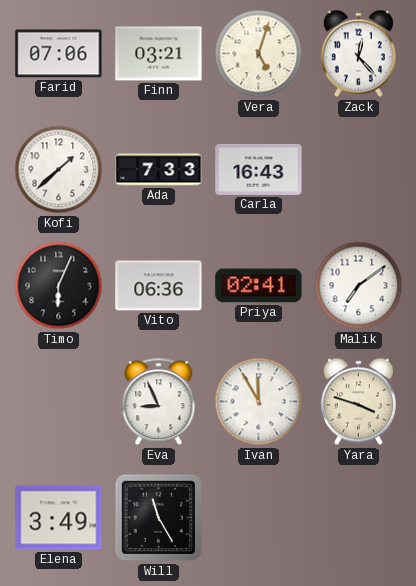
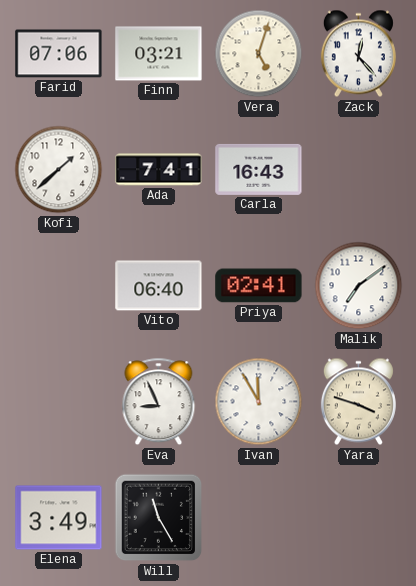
Ada: 7:33 -> 7:41
Timo: 6:04 -> none
Vito: 06:36 -> 06:40
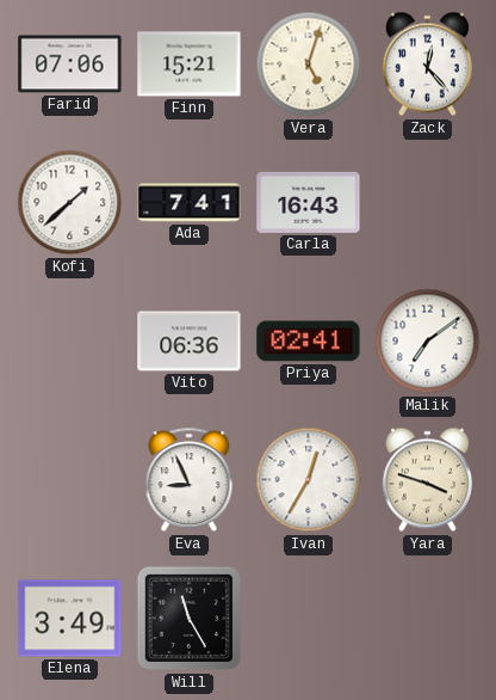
Finn: 03:21 -> 15:21
Vito: 06:40 -> 06:36
Ivan: 11:55 -> 12:35
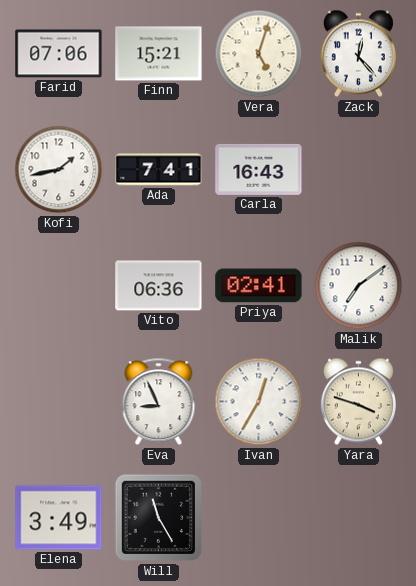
Kofi: 1:38 -> 1:43
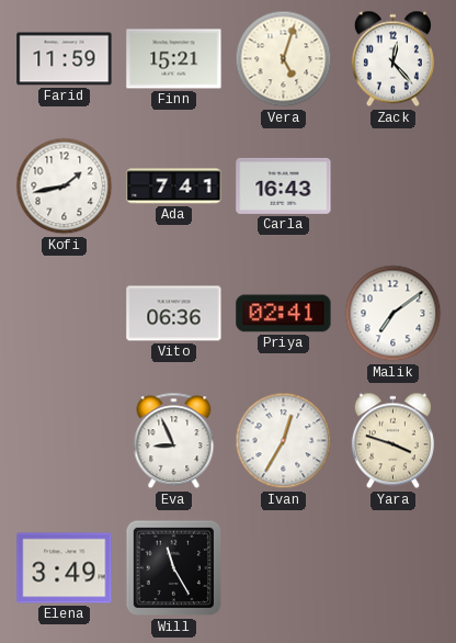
Farid: 07:06 -> 11:59
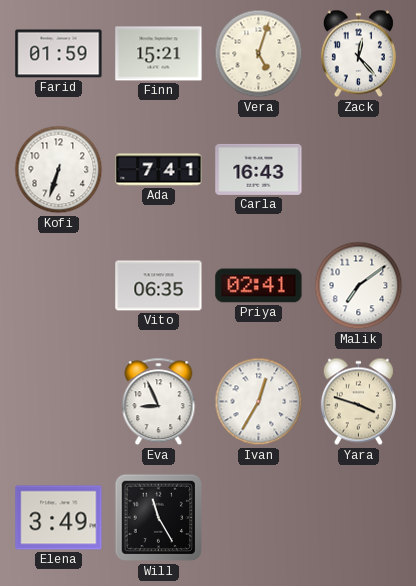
Farid: 11:59 -> 01:59
Kofi: 1:43 -> 6:33
Vito: 06:36 -> 06:35
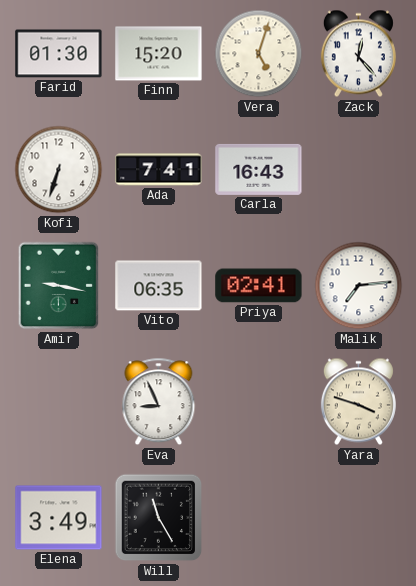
Farid: 01:59 -> 01:30
Finn: 15:21 -> 15:20
Amir: none -> 9:17
Malik: 7:09 -> 7:14
Ivan: 12:35 -> none
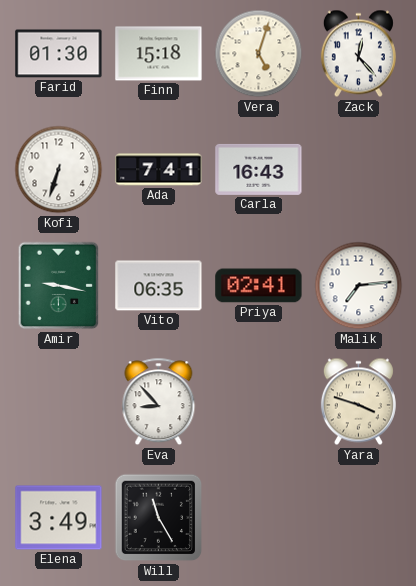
Finn: 15:20 -> 15:18
Eva: 8:56 -> 8:53
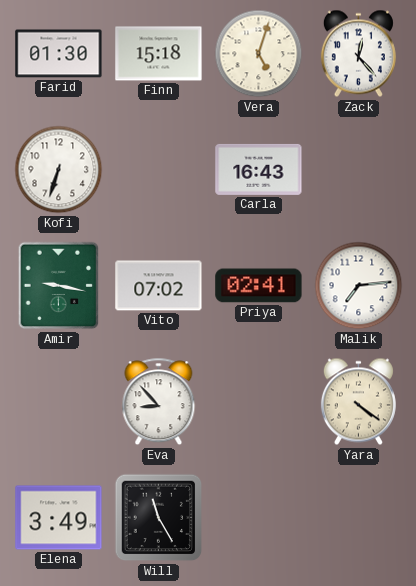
Ada: 7:41 -> none
Vito: 06:35 -> 07:02
Yara: 3:48 -> 4:21
